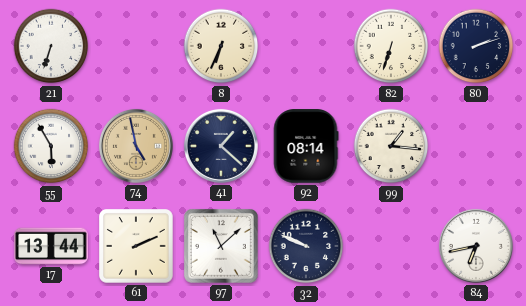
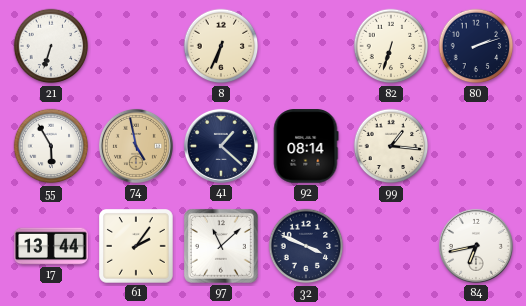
61: 2:11 -> 2:06
32: 9:49 -> 3:49
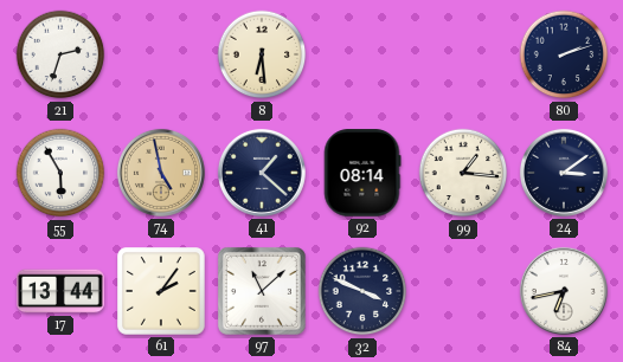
21: 6:33 -> 2:33
8: 6:34 -> 6:29
82: 6:33 -> none
24: none -> 3:09
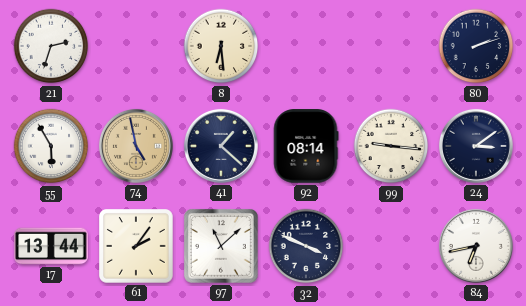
99: 1:16 -> 9:16
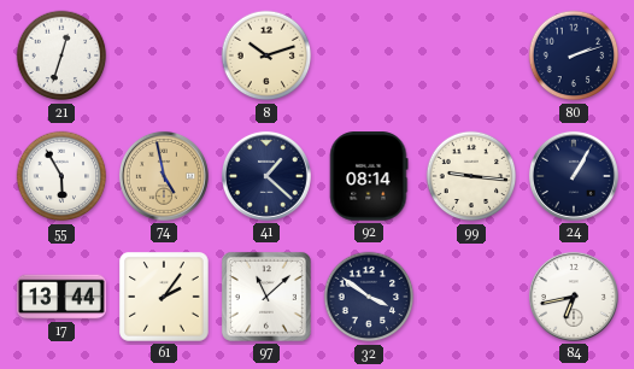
21: 2:33 -> 12:33
8: 6:29 -> 10:12
24: 3:09 -> 1:05
32: 3:49 -> 3:51
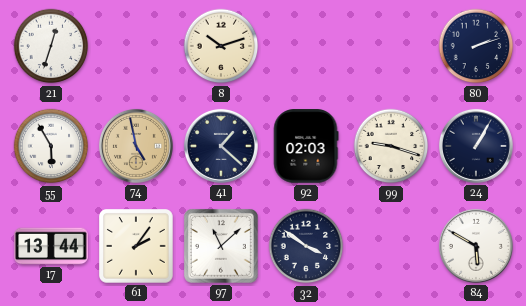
92: 08:14 -> 02:03
99: 9:16 -> 9:18
84: 6:43 -> 5:50
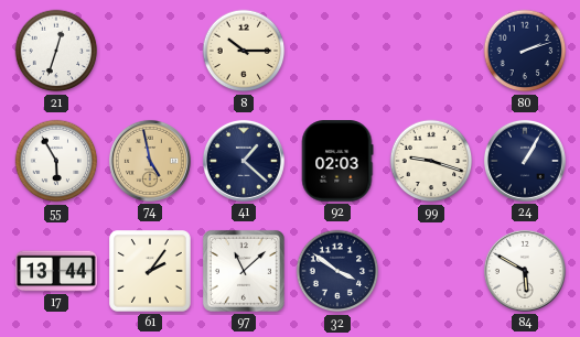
8: 10:12 -> 10:15
